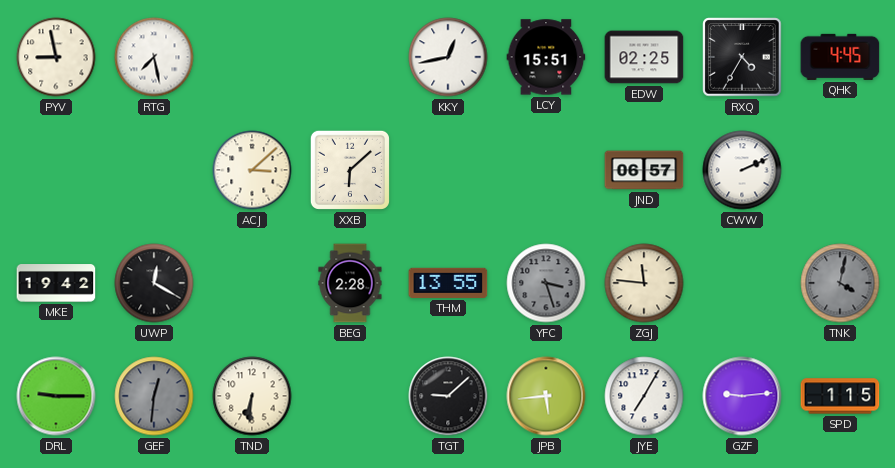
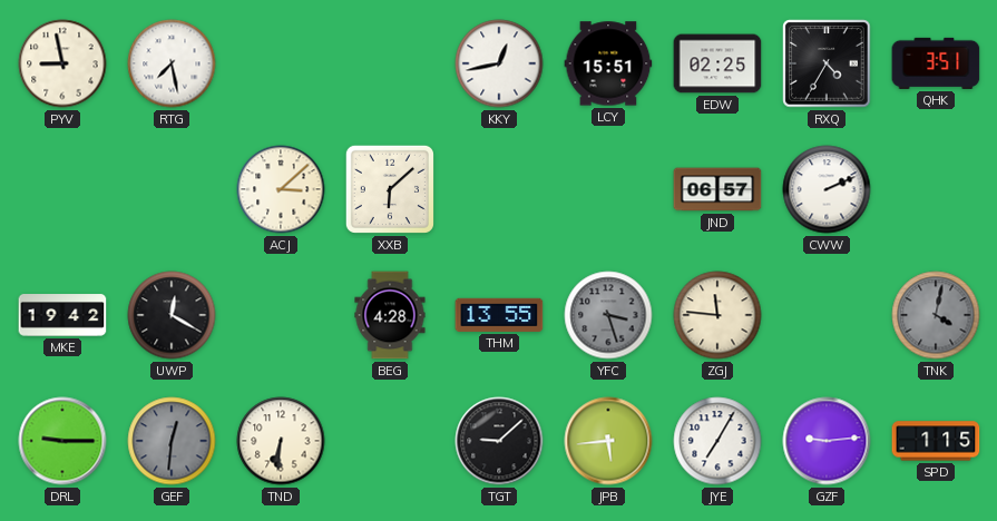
QHK: 4:45 -> 3:51
BEG: 2:28 -> 4:28
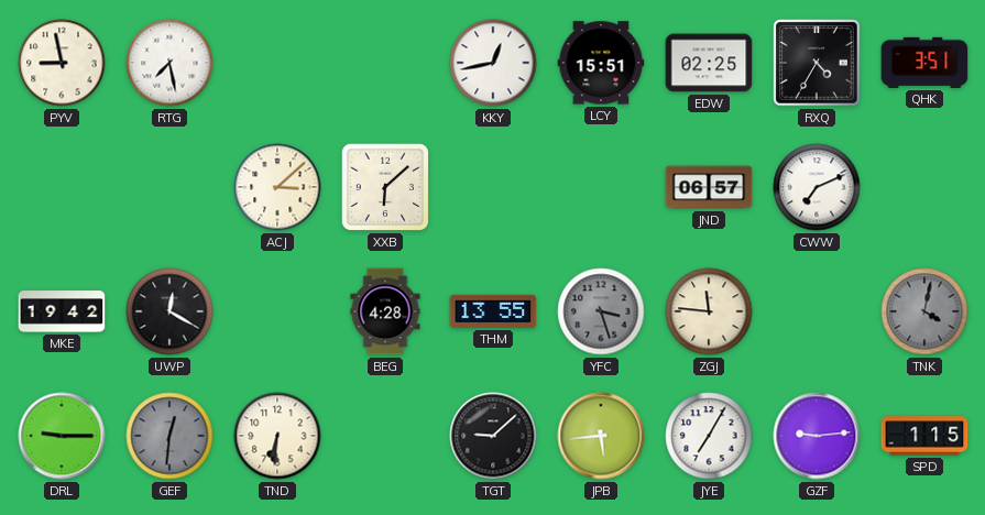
CWW: 2:11 -> 7:11
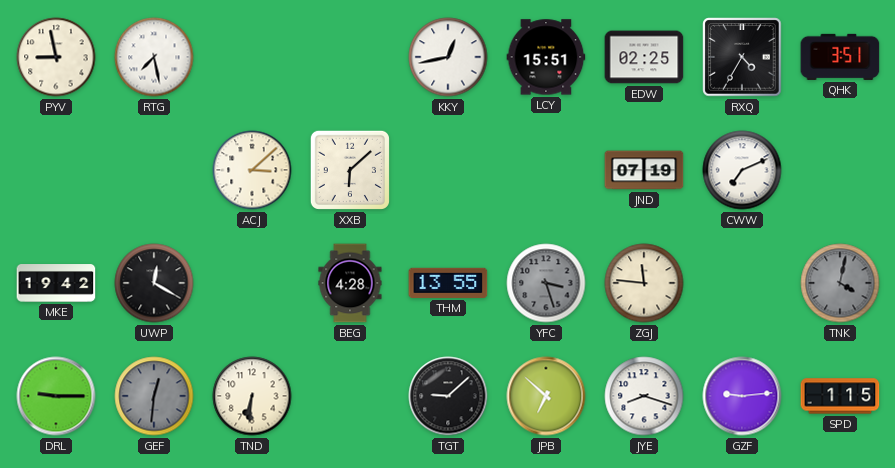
JND: 06:57 -> 07:19
JPB: 5:44 -> 6:52
JYE: 7:05 -> 8:18
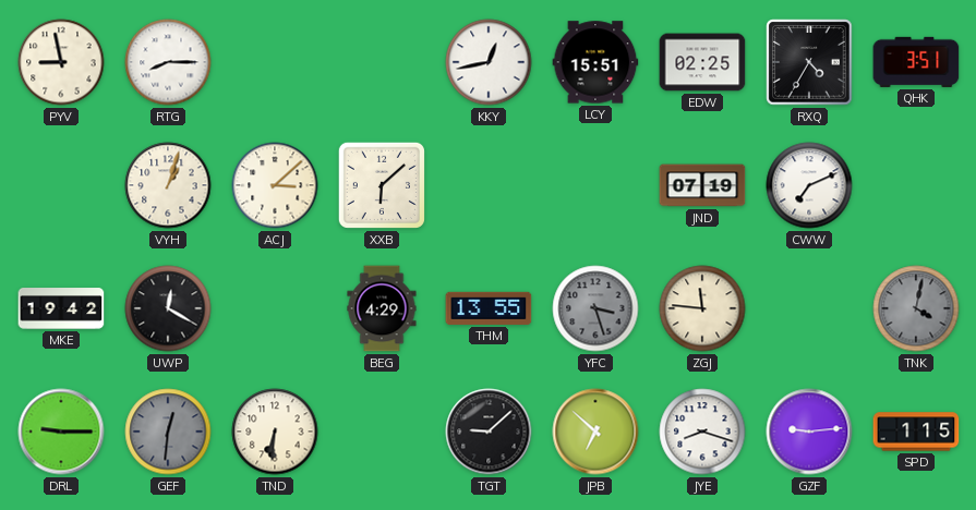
RTG: 7:28 -> 8:15
VYH: none -> 1:03
BEG: 4:28 -> 4:29
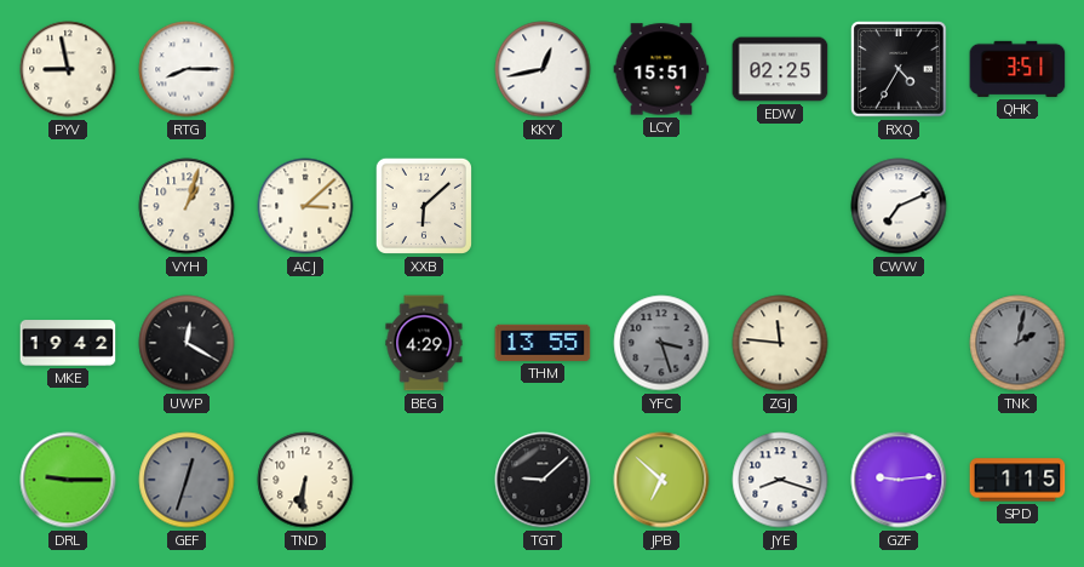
JND: 07:19 -> none
TNK: 4:02 -> 2:02
GEF: 12:31 -> 12:33
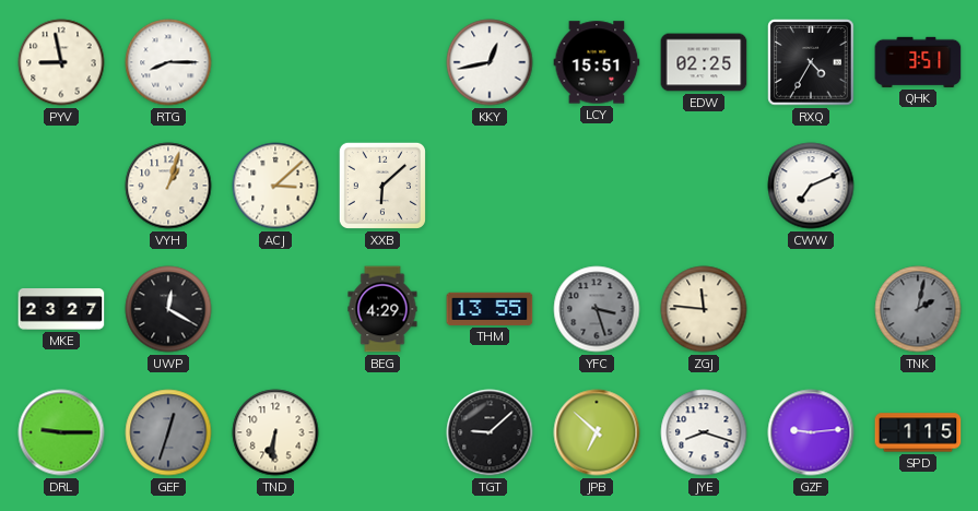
MKE: 19:42 -> 23:27
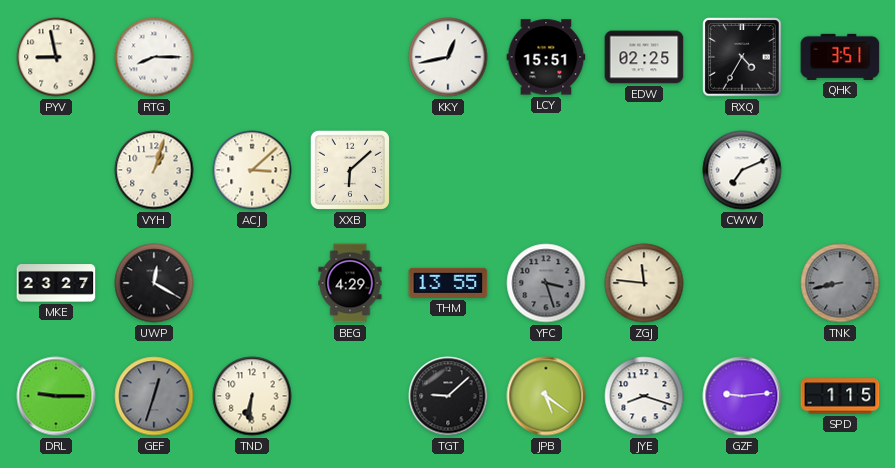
TNK: 2:02 -> 8:43
JPB: 6:52 -> 5:21
